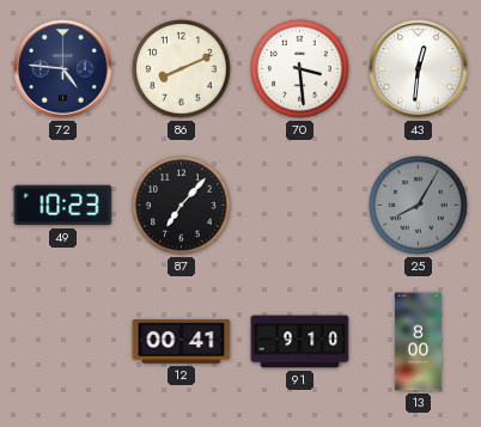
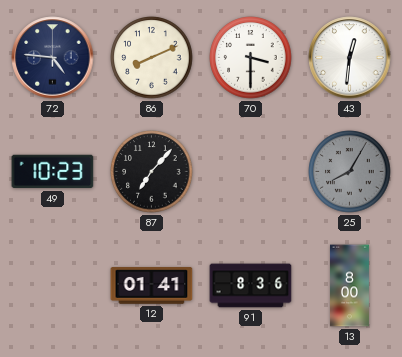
70: 3:29 -> 3:30
12: 00:41 -> 01:41
91: 9:10 -> 8:36
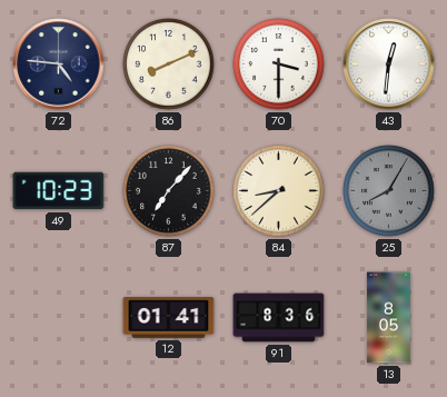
84: none -> 8:38
13: 8:00 -> 8:05
